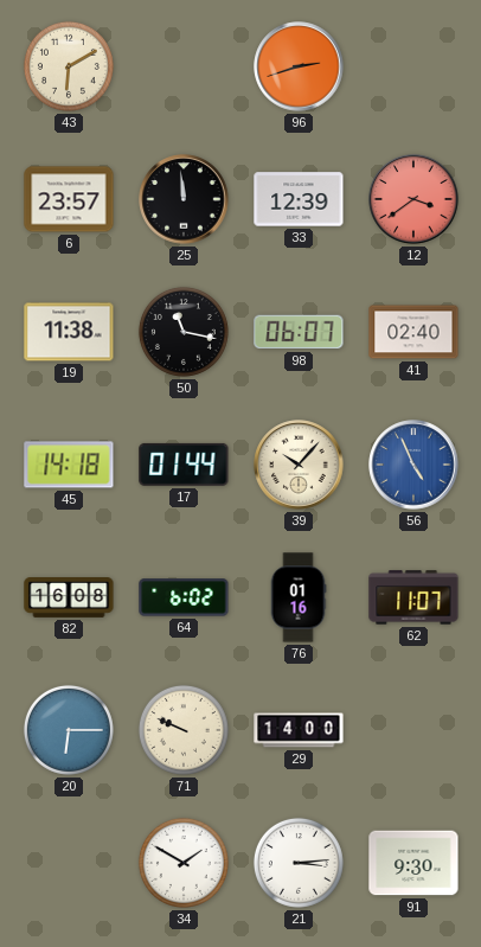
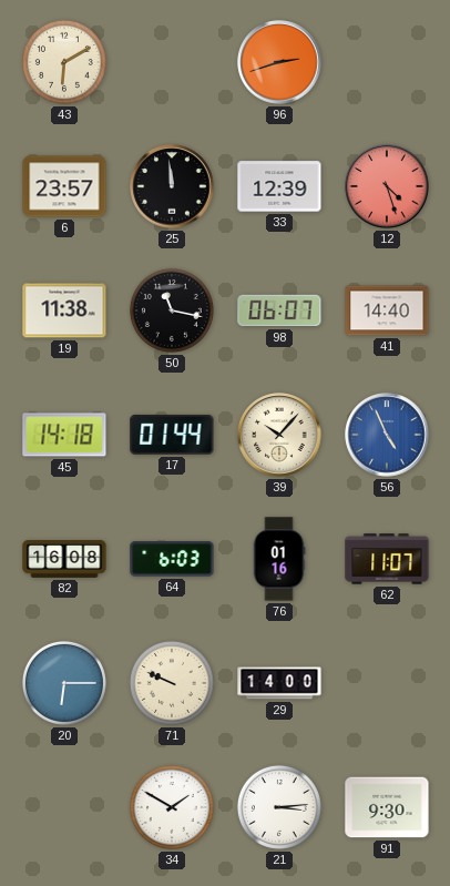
12: 3:39 -> 4:27
41: 02:40 -> 14:40
64: 6:02 -> 6:03
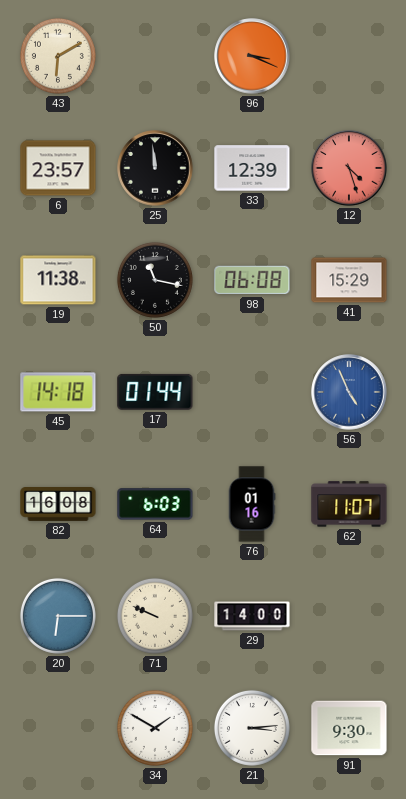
96: 2:42 -> 3:19
98: 06:07 -> 06:08
41: 14:40 -> 15:29
39: 10:07 -> none
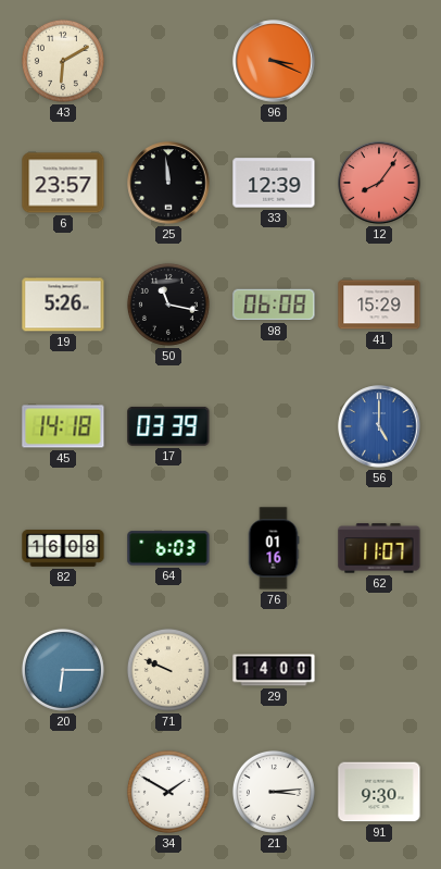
12: 4:27 -> 8:06
19: 11:38 -> 5:26
17: 01:44 -> 03:39
56: 4:56 -> 5:00
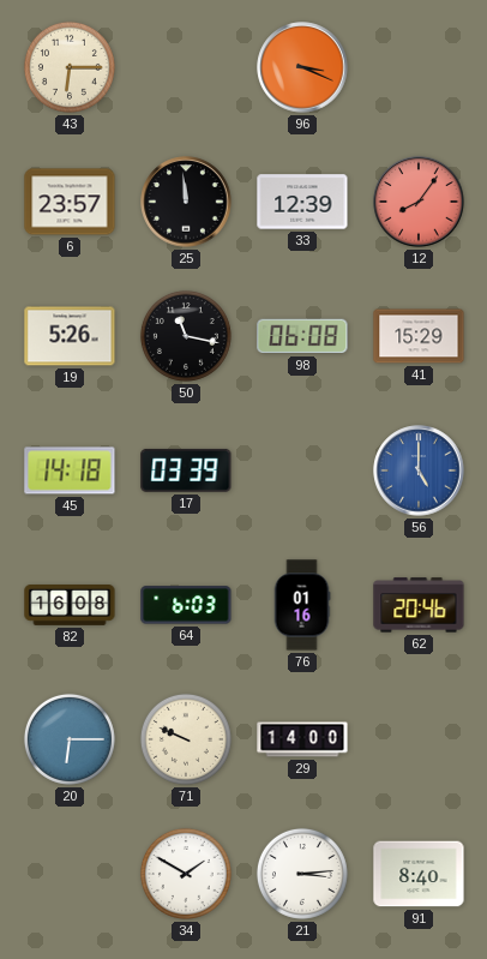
43: 6:10 -> 6:15
62: 11:07 -> 20:46
91: 9:30 -> 8:40
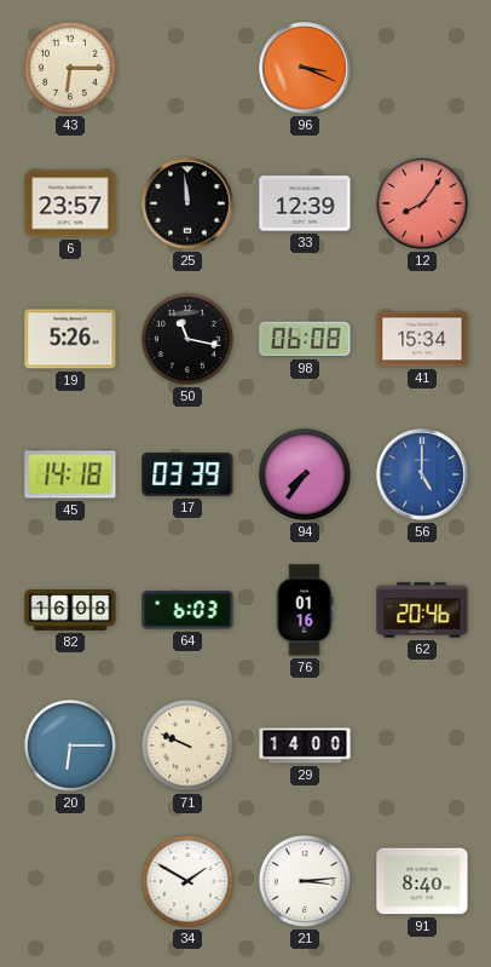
41: 15:29 -> 15:34
94: none -> 7:36
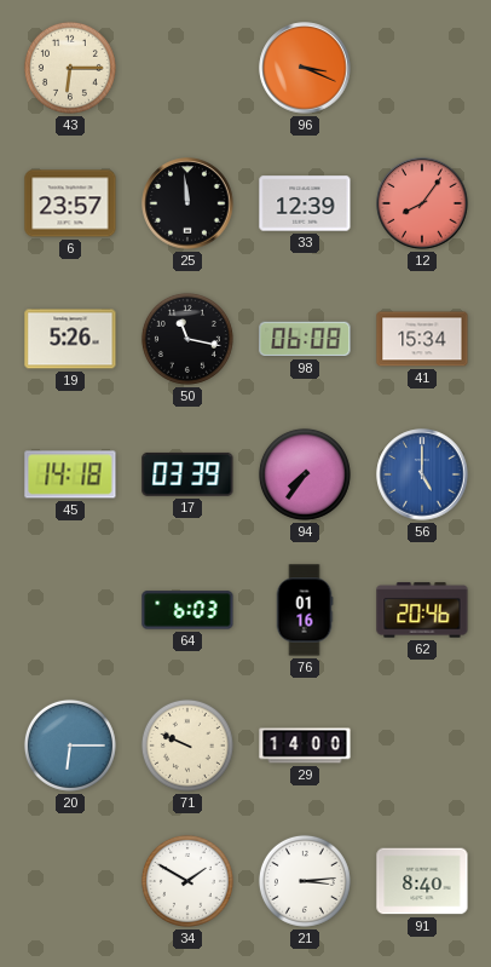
82: 16:08 -> none
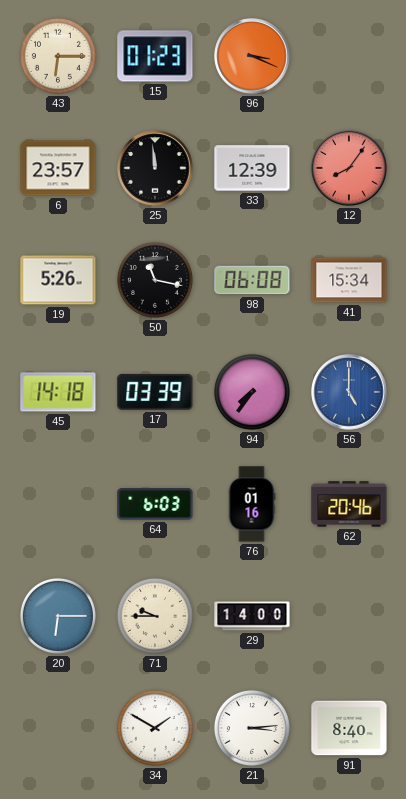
15: none -> 01:23
71: 9:49 -> 9:45
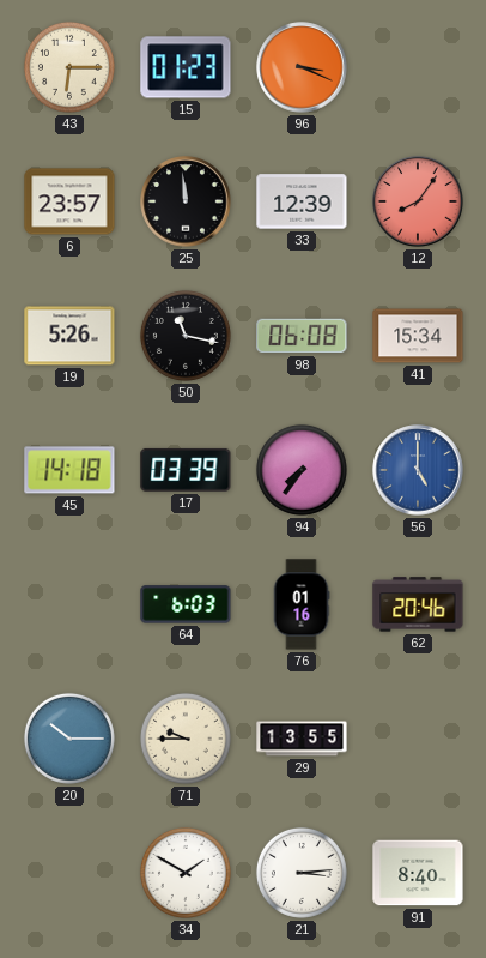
20: 6:15 -> 10:15
29: 14:00 -> 13:55
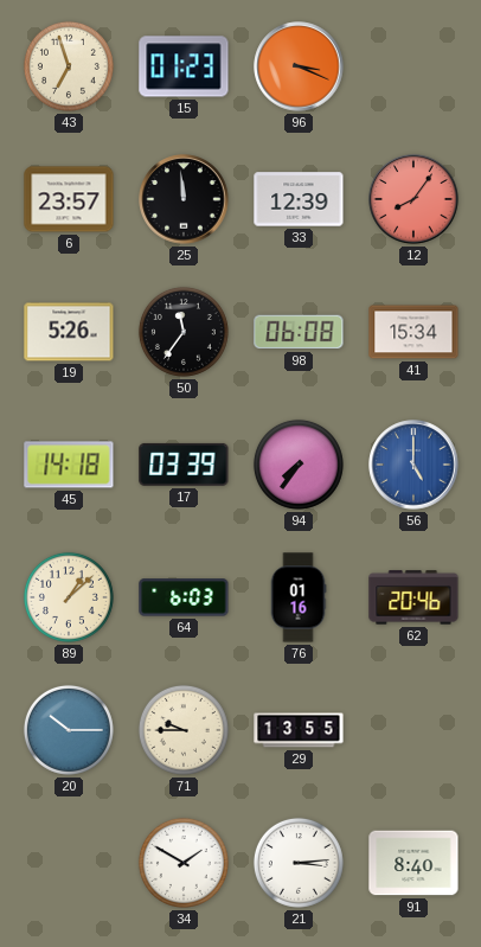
43: 6:15 -> 6:57
50: 11:17 -> 11:36
89: none -> 1:08
